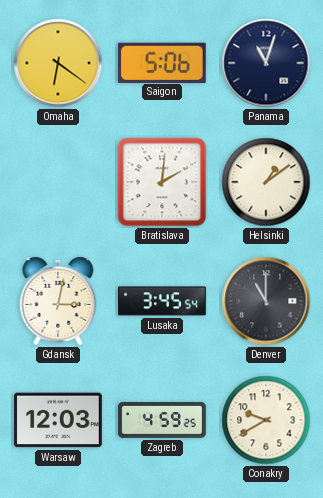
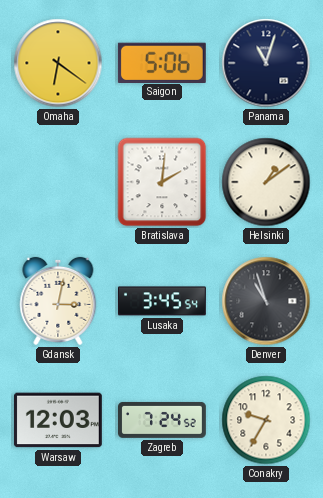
Denver: 11:00 -> 10:57
Zagreb: 4:59 -> 7:24
Conakry: 9:40 -> 9:35
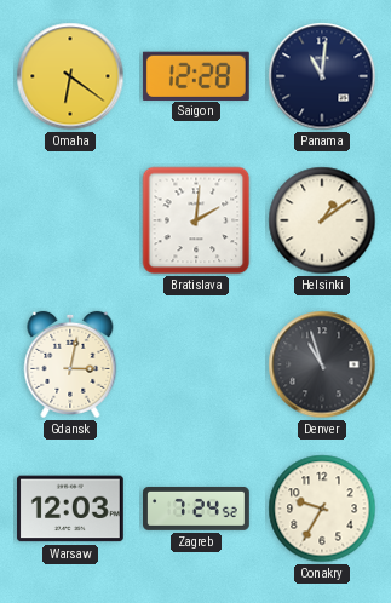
Saigon: 5:06 -> 12:28
Panama: 11:03 -> 11:01
Lusaka: 3:45 -> none
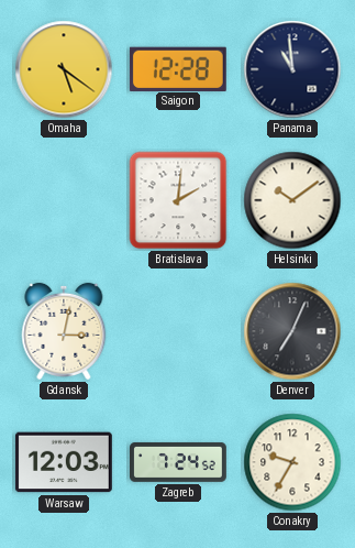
Omaha: 6:21 -> 5:21
Panama: 11:01 -> 10:59
Helsinki: 1:09 -> 10:09
Denver: 10:57 -> 7:04
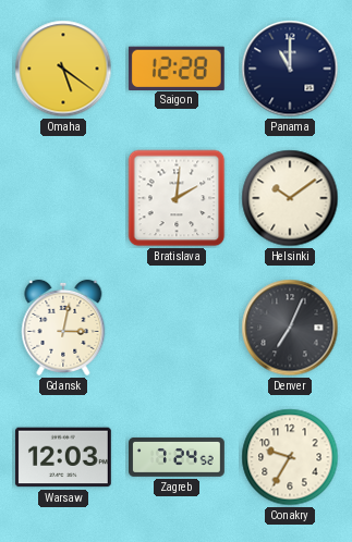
Panama: 10:59 -> 11:00
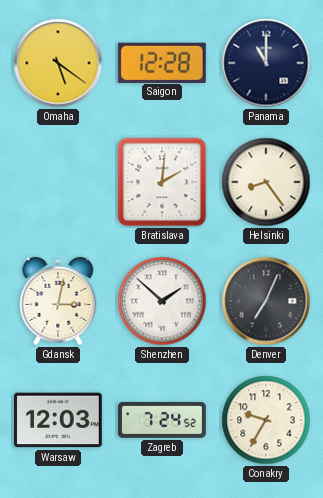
Helsinki: 10:09 -> 8:24
Shenzhen: none -> 1:52
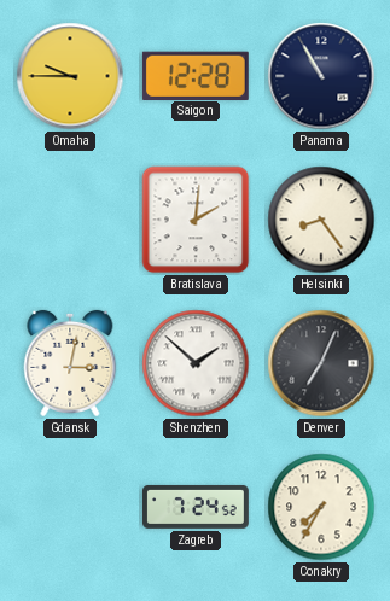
Omaha: 5:21 -> 9:45
Panama: 11:00 -> 10:55
Warsaw: 12:03 -> none
Conakry: 9:35 -> 7:35
